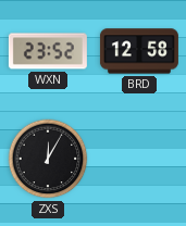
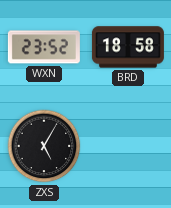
BRD: 12:58 -> 18:58
ZXS: 12:05 -> 5:05
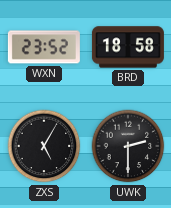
UWK: none -> 2:30
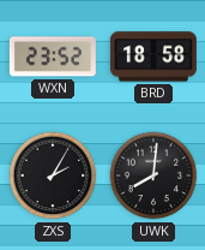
ZXS: 5:05 -> 2:05
UWK: 2:30 -> 8:01
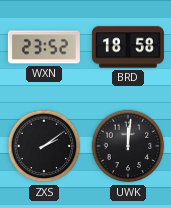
ZXS: 2:05 -> 2:09
UWK: 8:01 -> 12:01
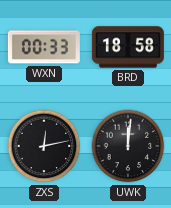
WXN: 23:52 -> 00:33
ZXS: 2:09 -> 12:13
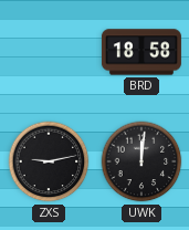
WXN: 00:33 -> none
ZXS: 12:13 -> 9:13
